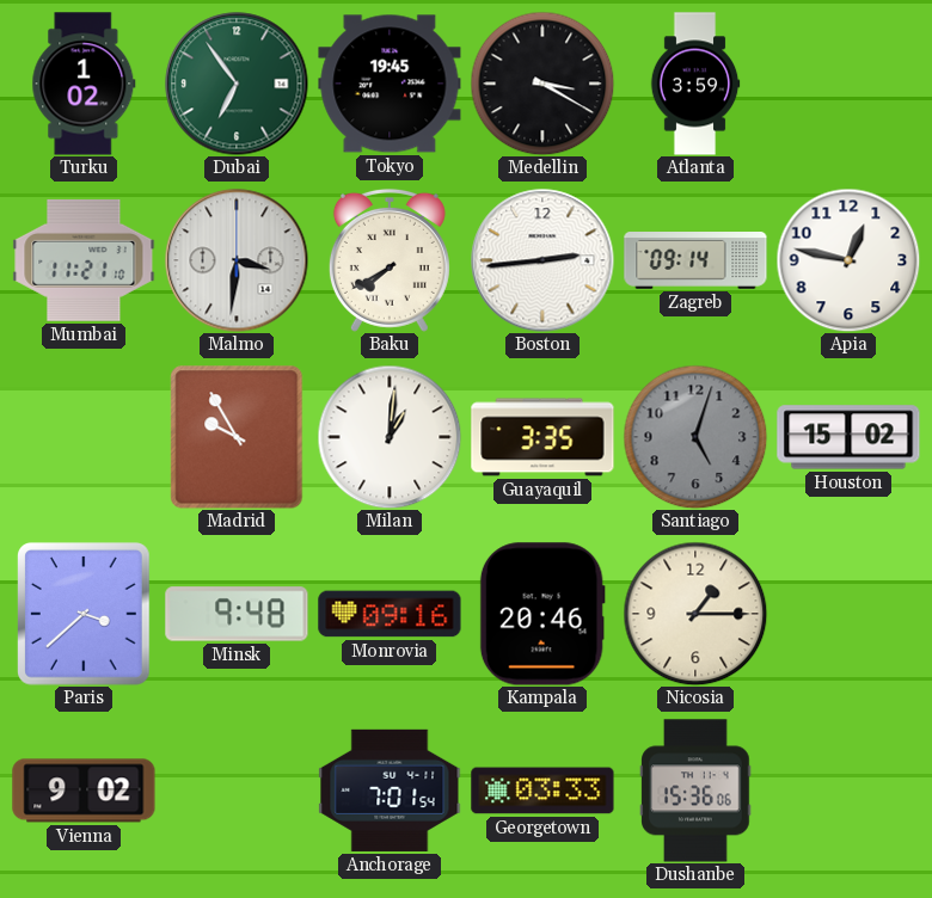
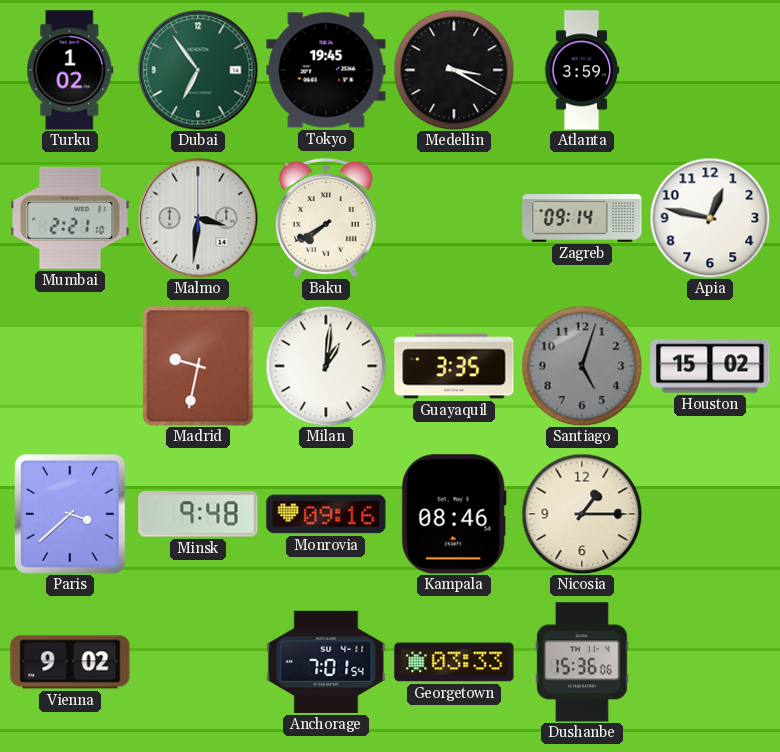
Mumbai: 11:21 -> 2:21
Boston: 2:44 -> none
Madrid: 9:55 -> 9:32
Kampala: 20:46 -> 08:46
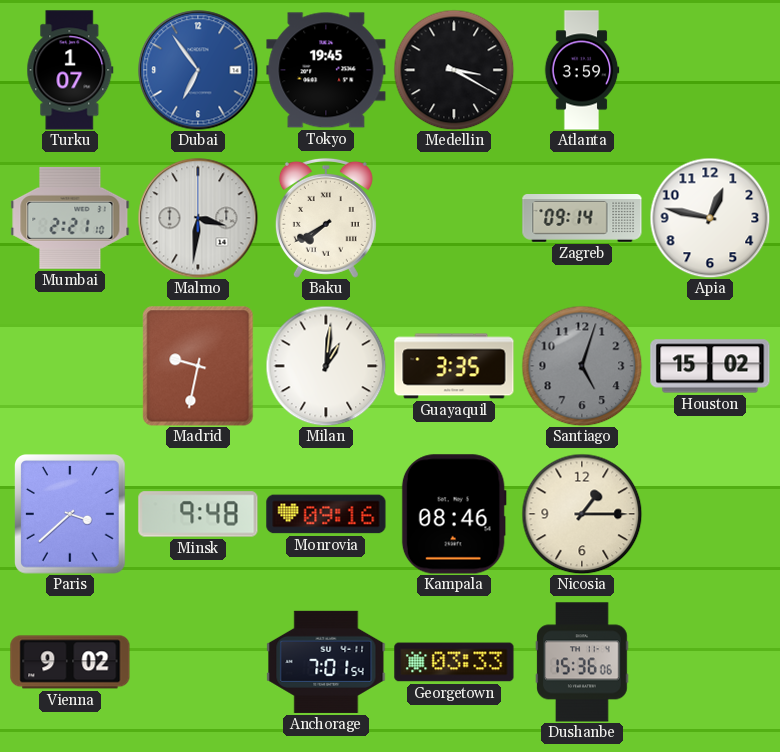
Turku: 1:02 -> 1:07
Dubai dial: green -> blue
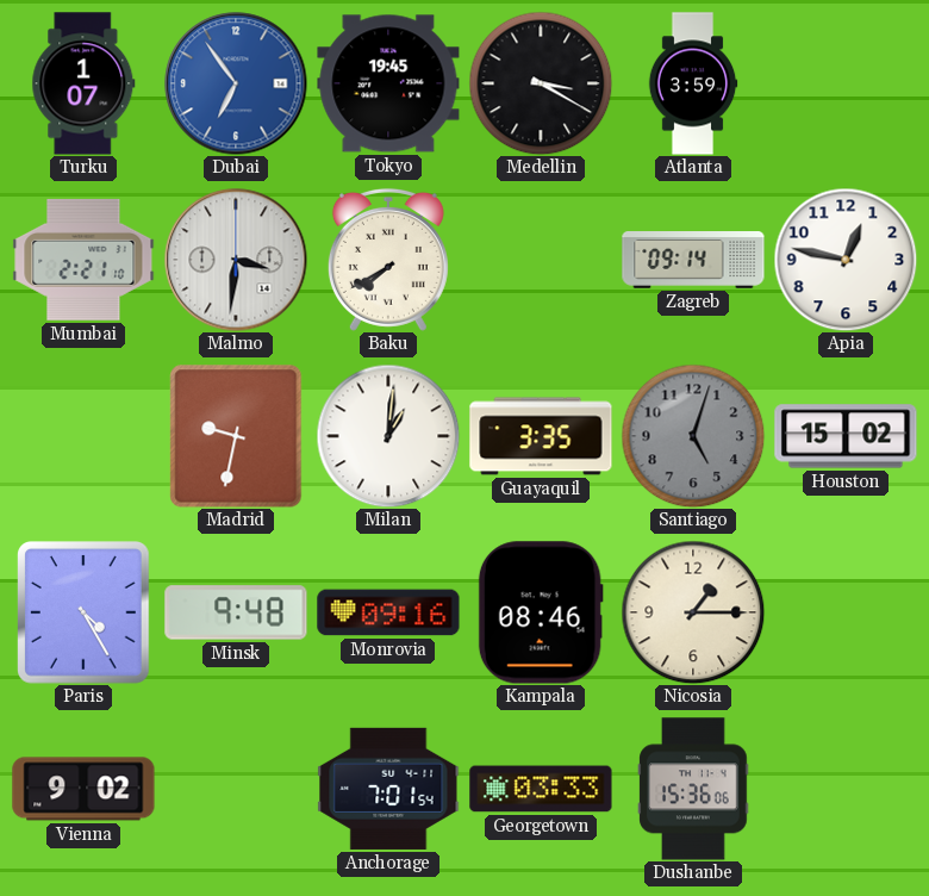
Paris: 3:38 -> 4:25
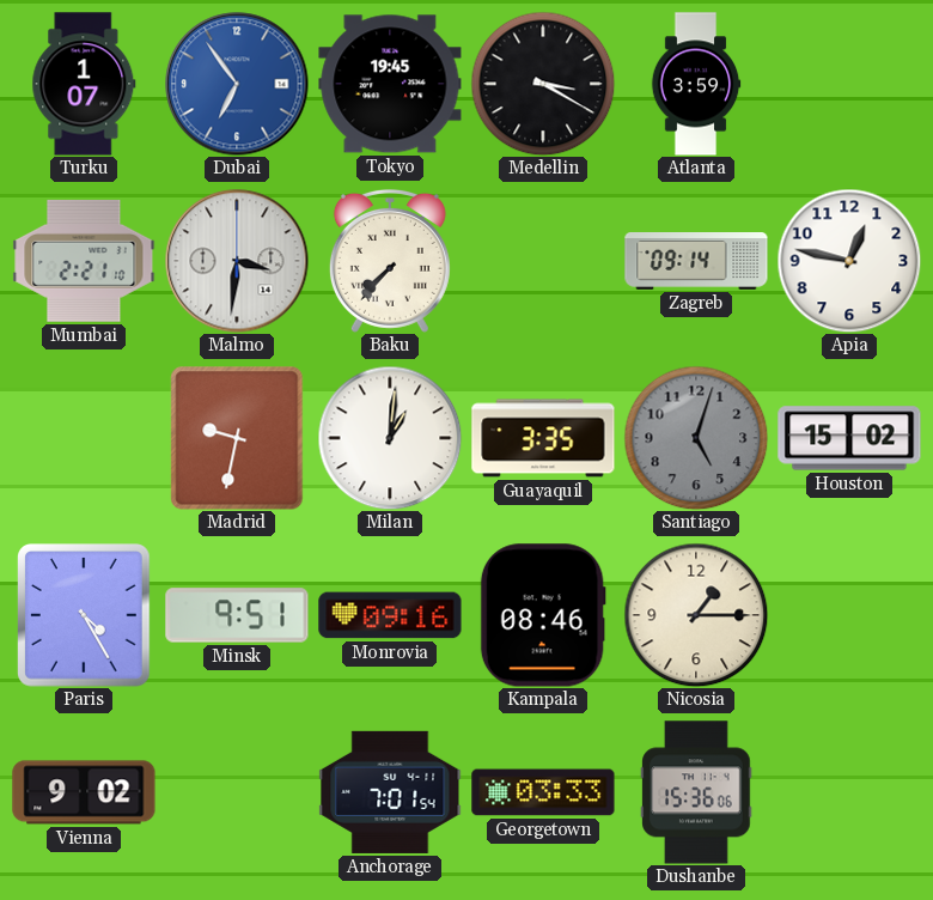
Baku: 7:40 -> 7:37
Minsk: 9:48 -> 9:51
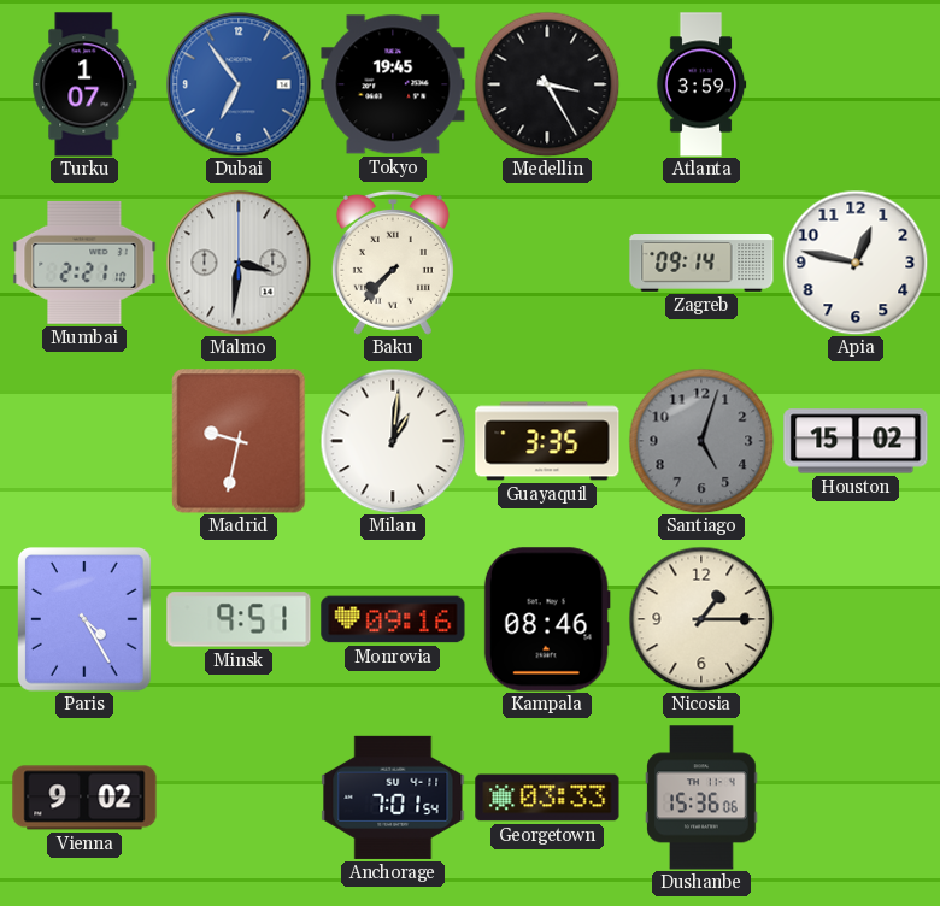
Medellin: 3:20 -> 3:25
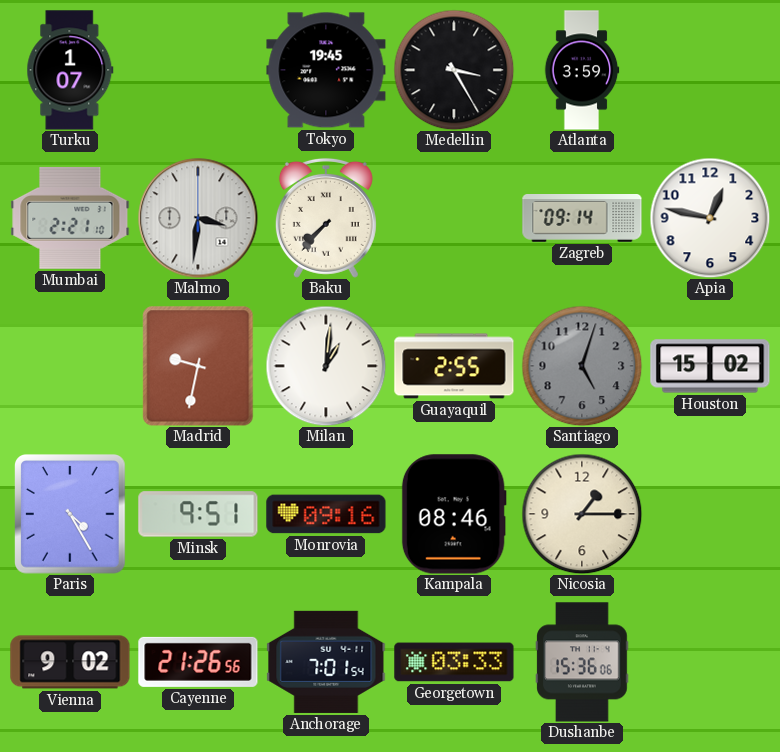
Dubai: 6:54 -> none
Guayaquil: 3:35 -> 2:55
Cayenne: none -> 21:26
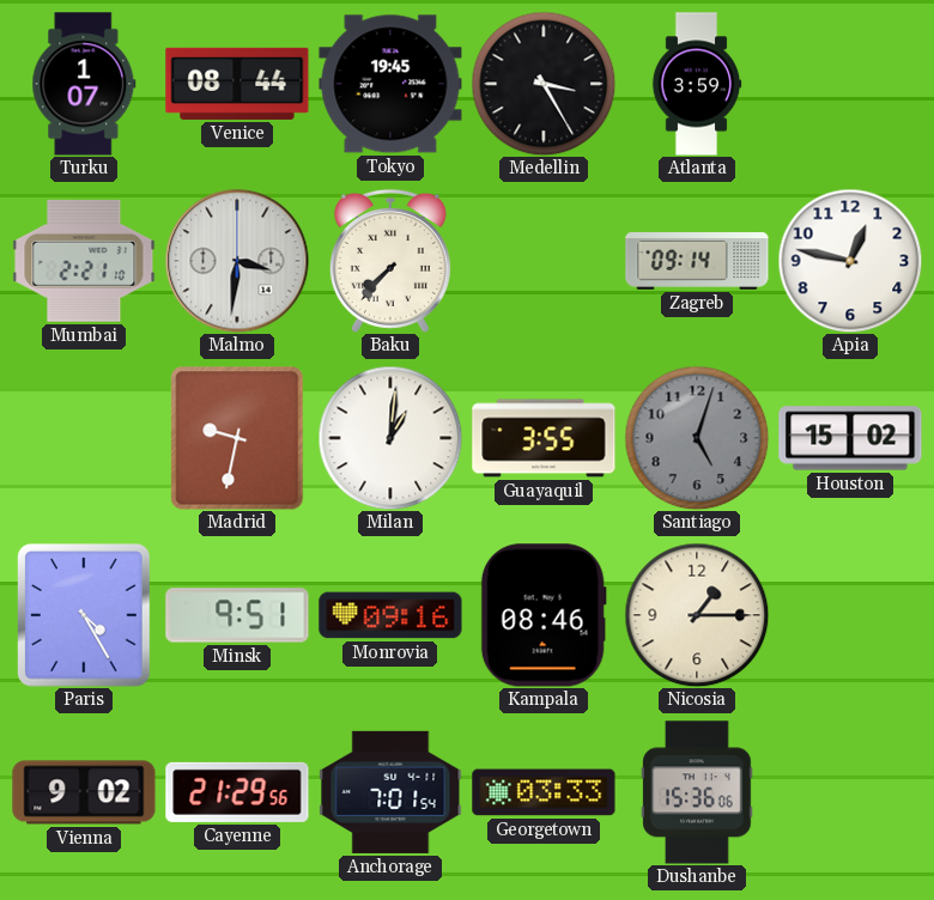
Venice: none -> 08:44
Guayaquil: 2:55 -> 3:55
Cayenne: 21:26 -> 21:29
